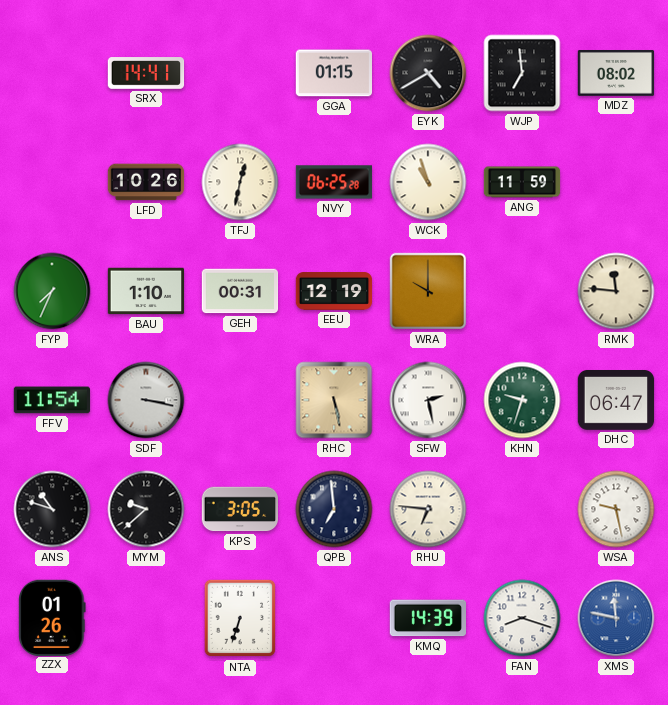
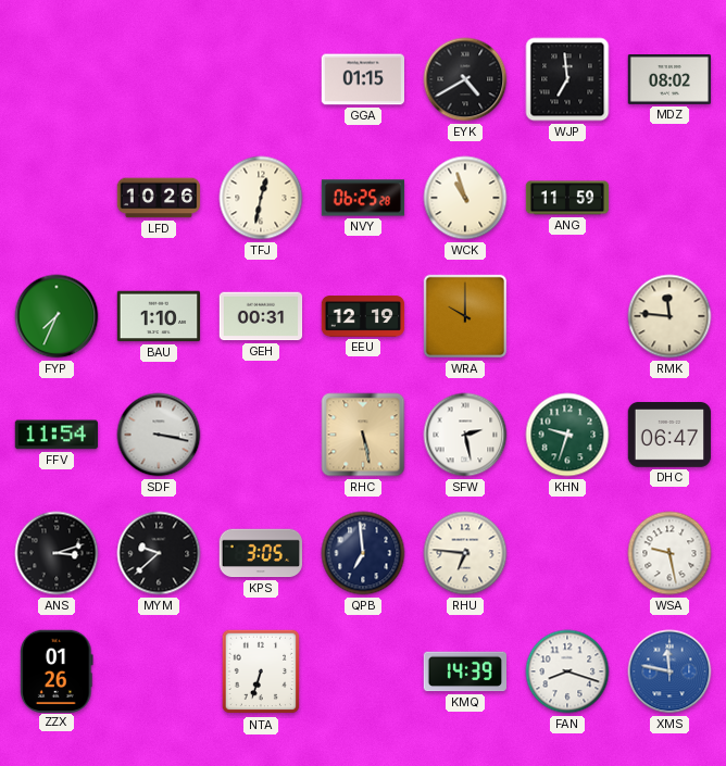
SRX: 14:41 -> none
ANS: 10:48 -> 3:12
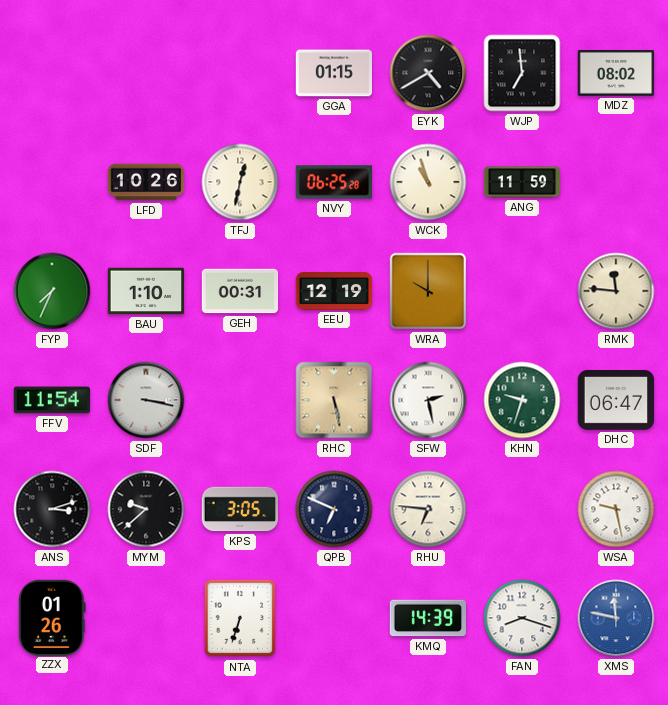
QPB: 6:59 -> 6:49
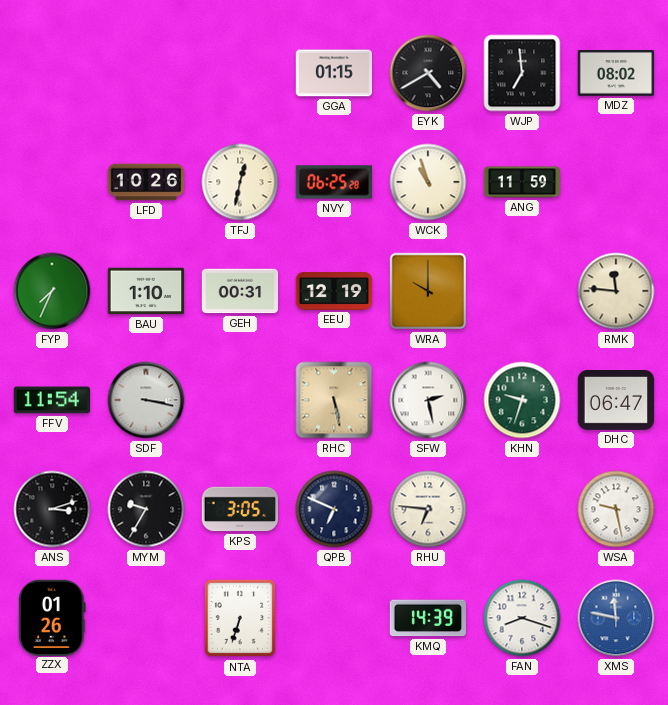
MYM: 9:38 -> 9:35
